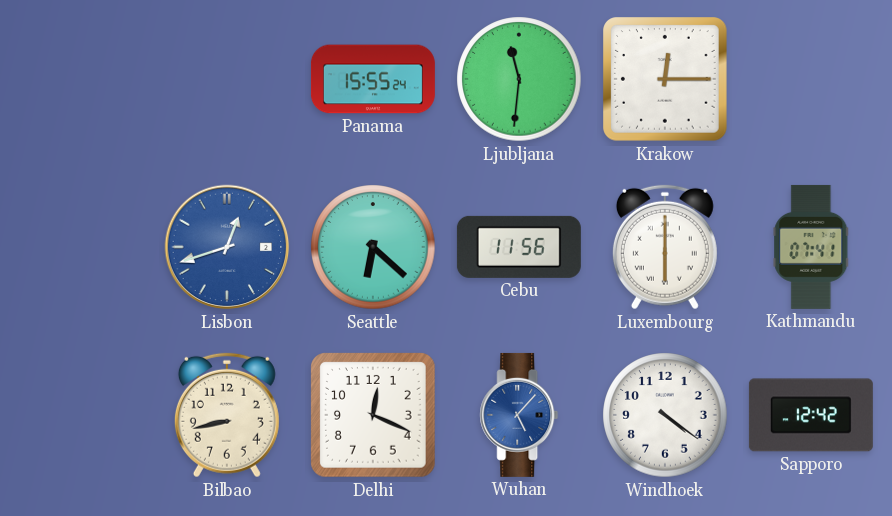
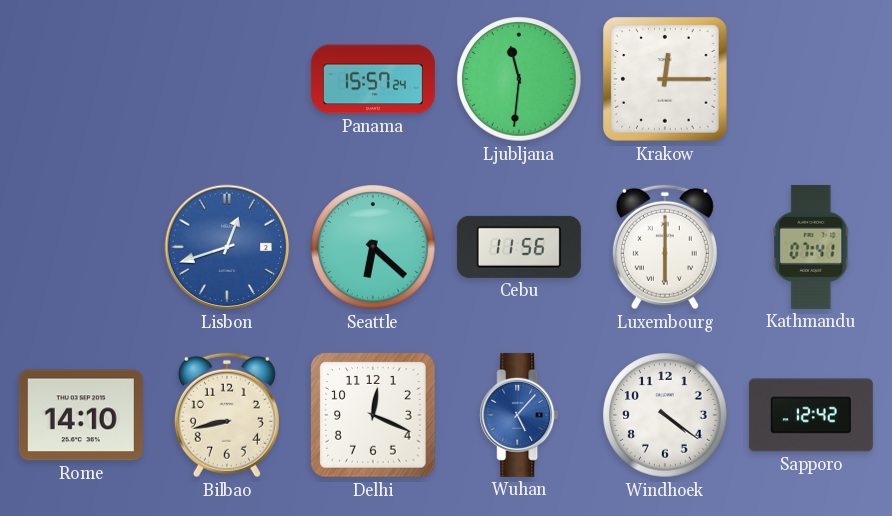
Panama: 15:55 -> 15:57
Rome: none -> 14:10
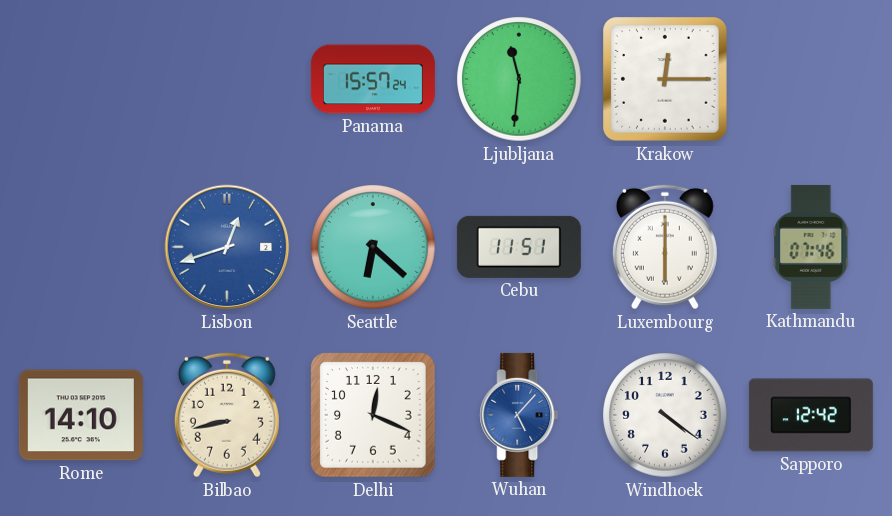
Cebu: 11:56 -> 11:51
Kathmandu: 07:41 -> 07:46
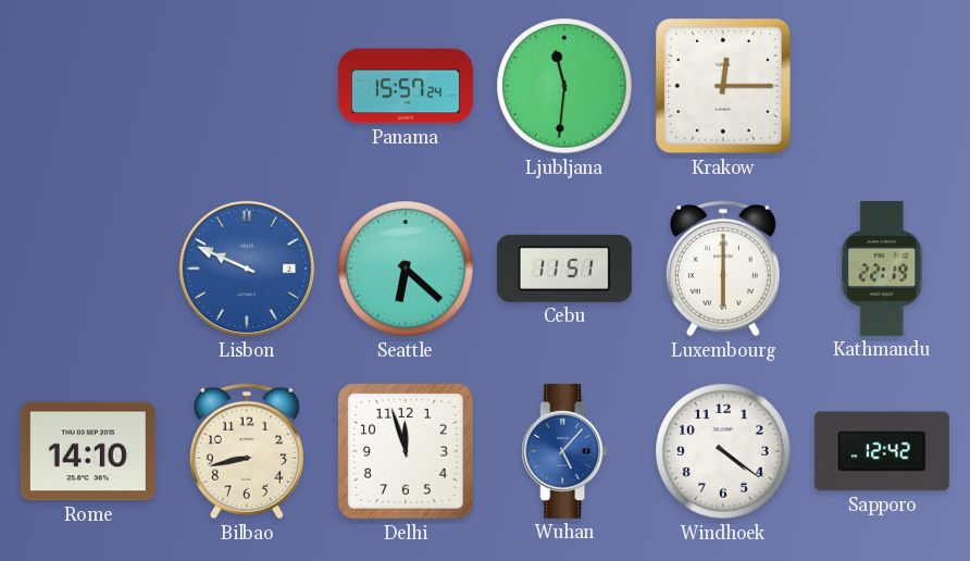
Lisbon: 12:42 -> 9:49
Kathmandu: 07:46 -> 22:19
Delhi: 12:19 -> 11:57
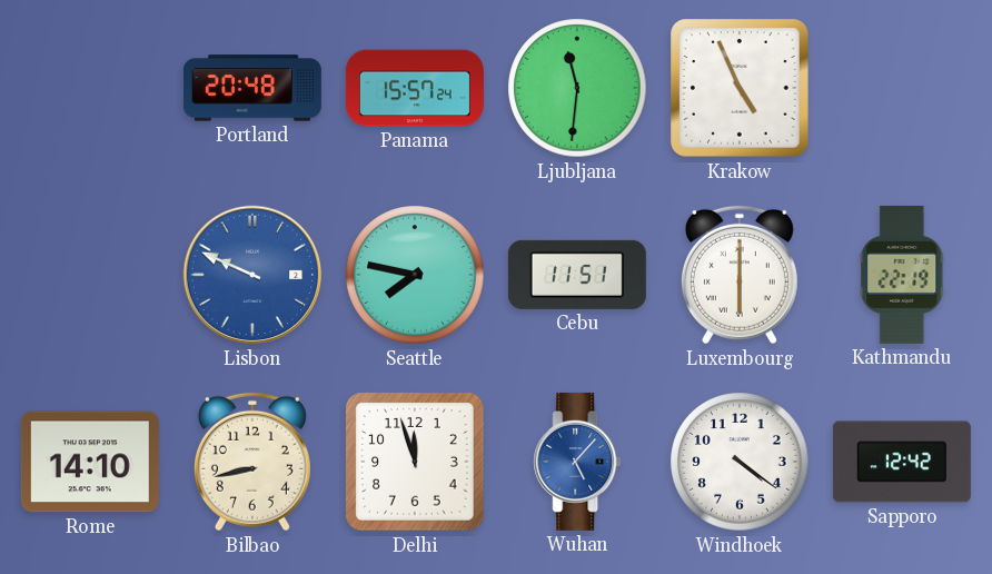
Portland: none -> 20:48
Krakow: 12:15 -> 4:56
Seattle: 6:22 -> 7:47
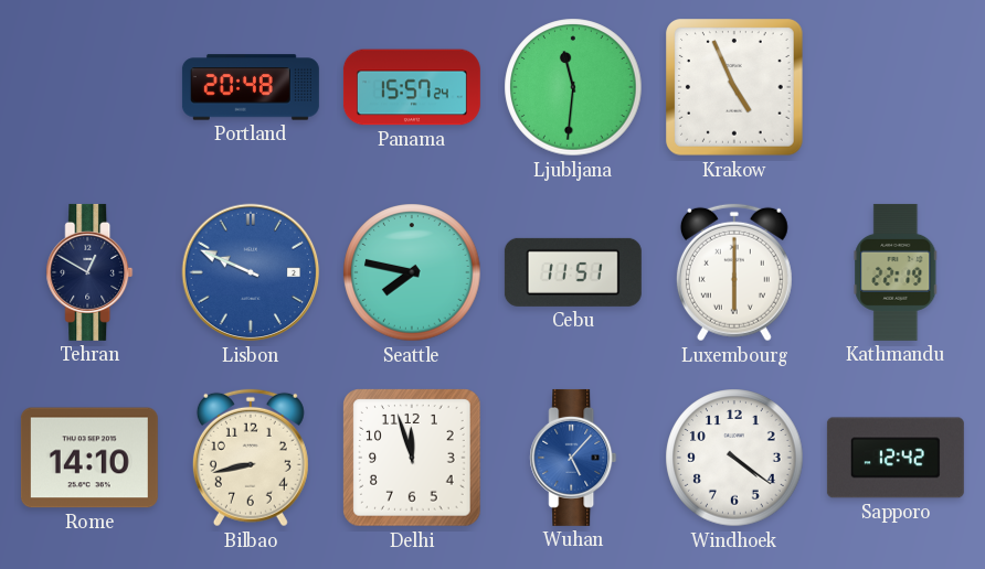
Tehran: none -> 12:50
